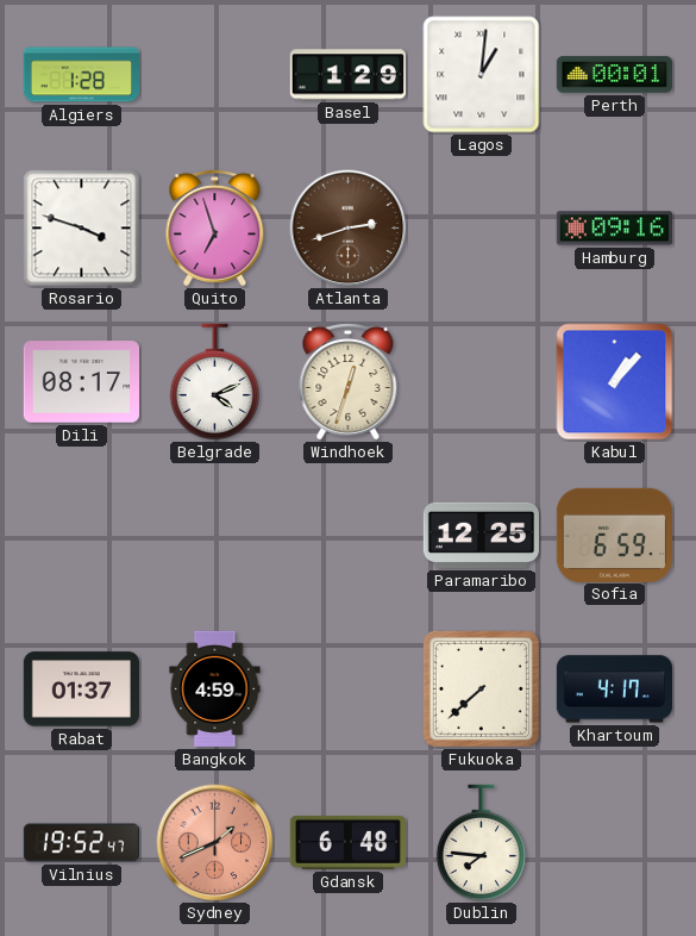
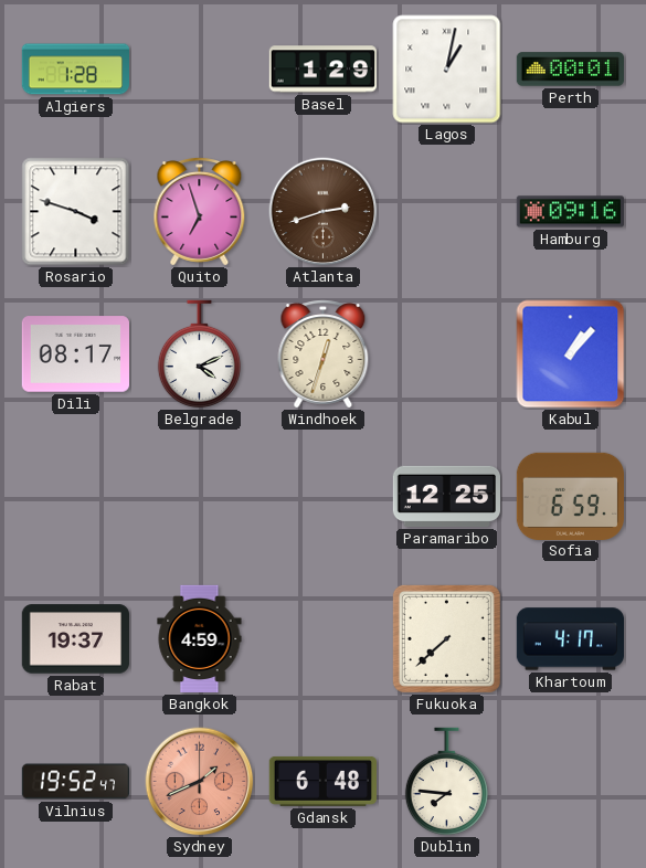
Lagos: 1:01 -> 1:02
Rabat: 01:37 -> 19:37
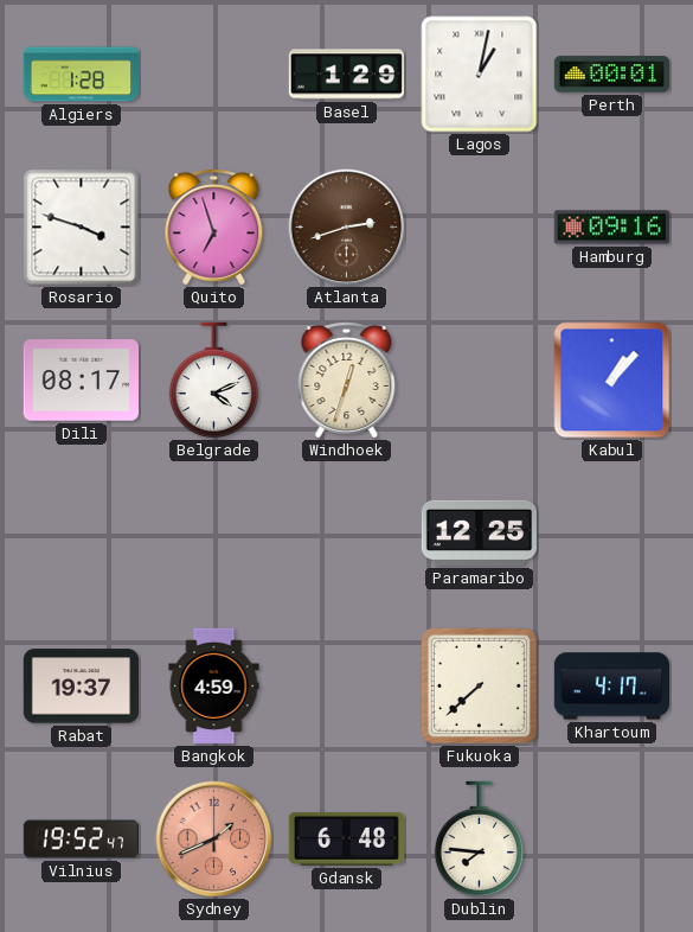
Sofia: 6:59 -> none
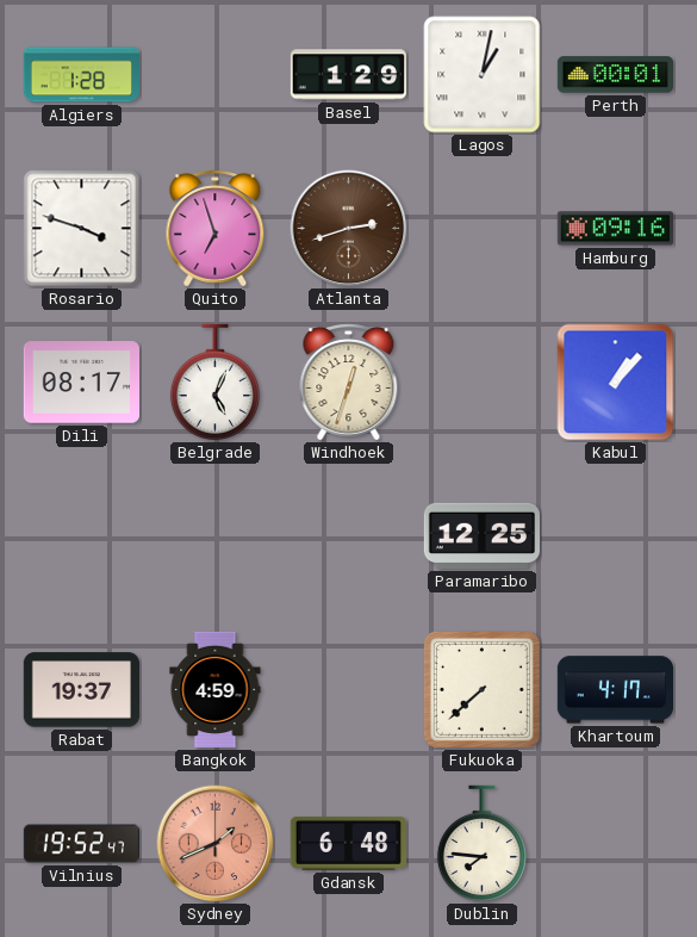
Belgrade: 4:11 -> 5:04
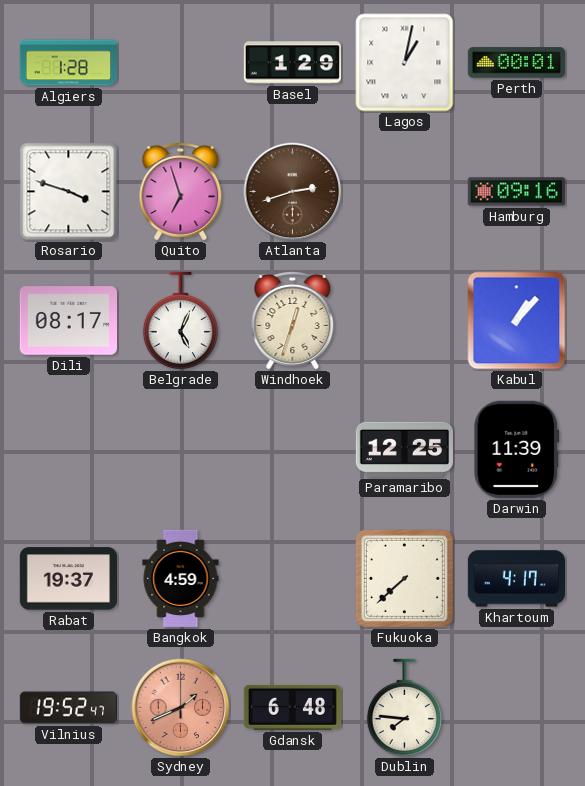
Darwin: none -> 11:39
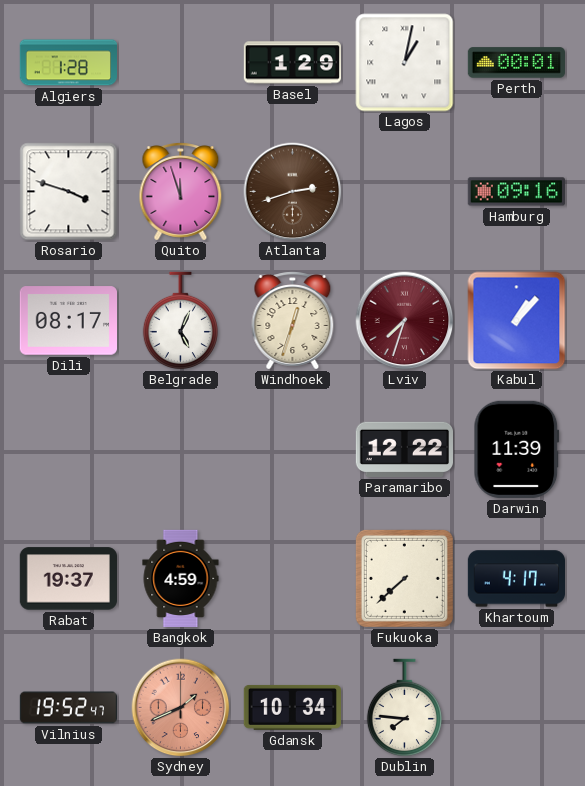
Quito: 6:57 -> 11:57
Lviv: none -> 7:33
Paramaribo: 12:25 -> 12:22
Gdansk: 6:48 -> 10:34
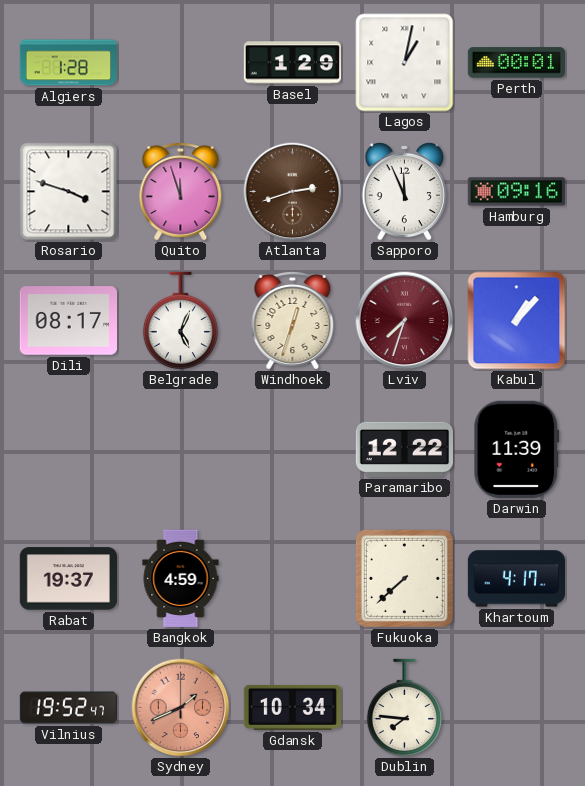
Sapporo: none -> 11:56
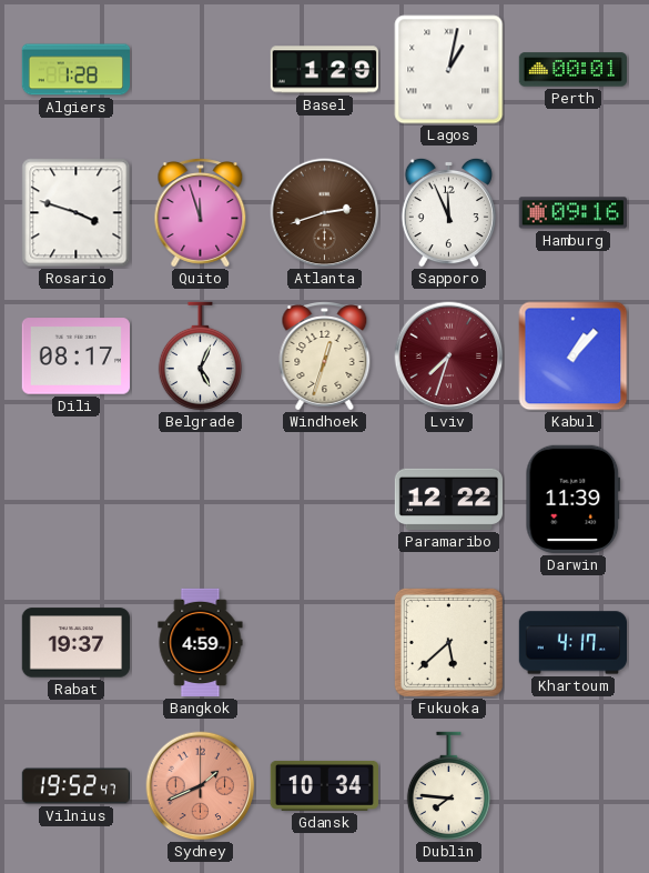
Fukuoka: 7:38 -> 5:38
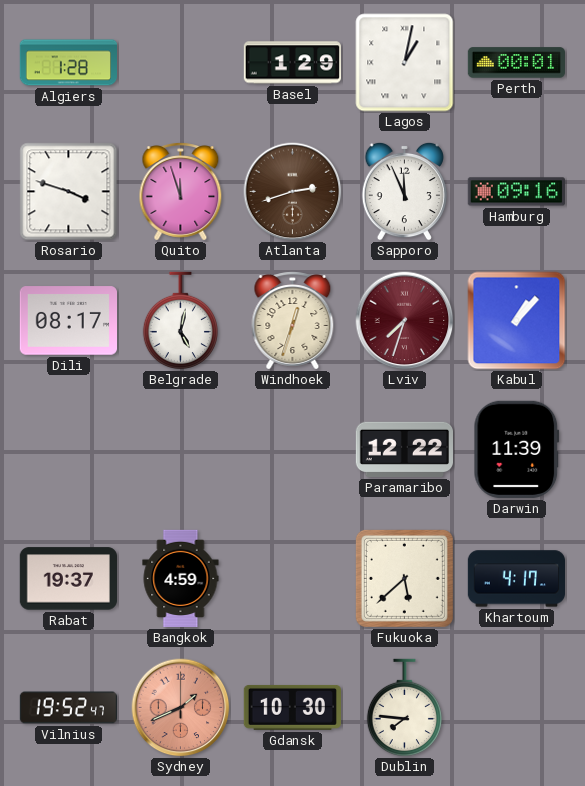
Belgrade: 5:04 -> 5:02
Gdansk: 10:34 -> 10:30
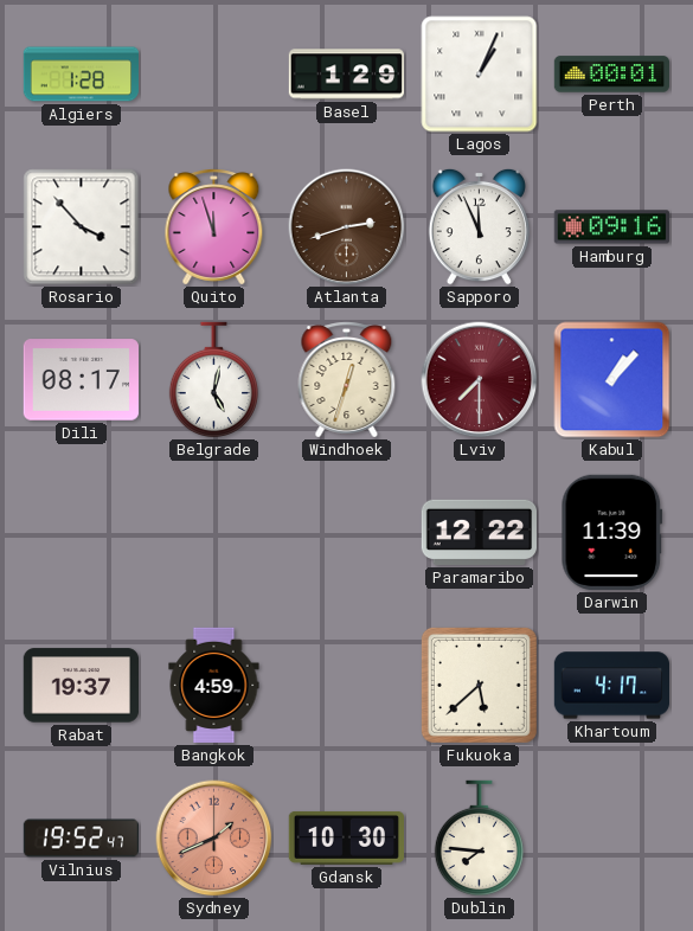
Lagos: 1:02 -> 1:04
Rosario: 3:48 -> 3:53
Lviv: 7:33 -> 7:30
